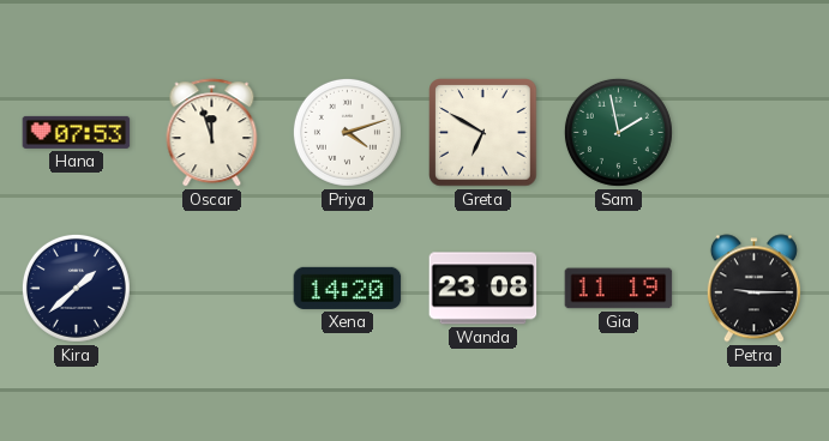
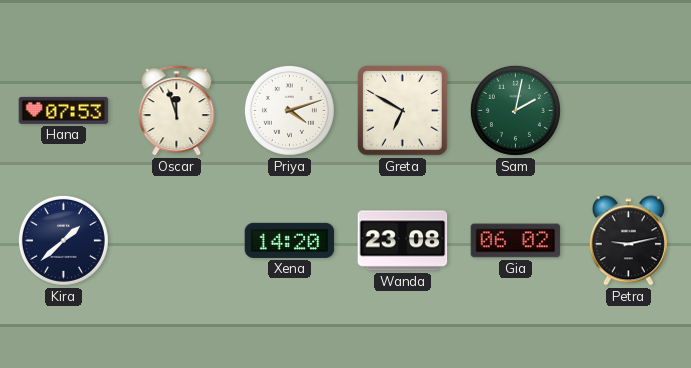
Sam: 1:58 -> 2:02
Gia: 11:19 -> 06:02
Petra: 9:15 -> 9:13
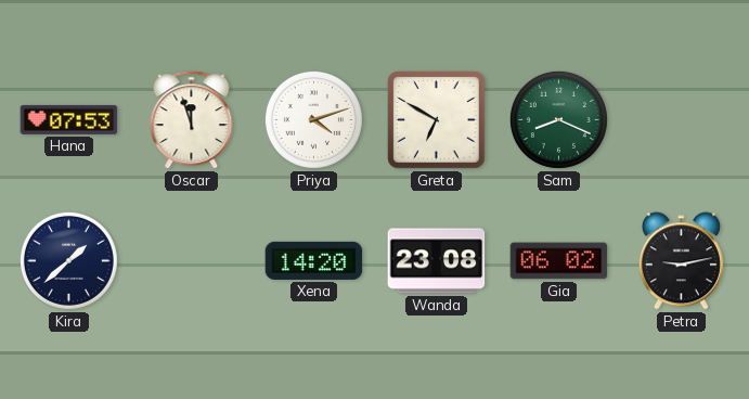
Sam: 2:02 -> 8:19
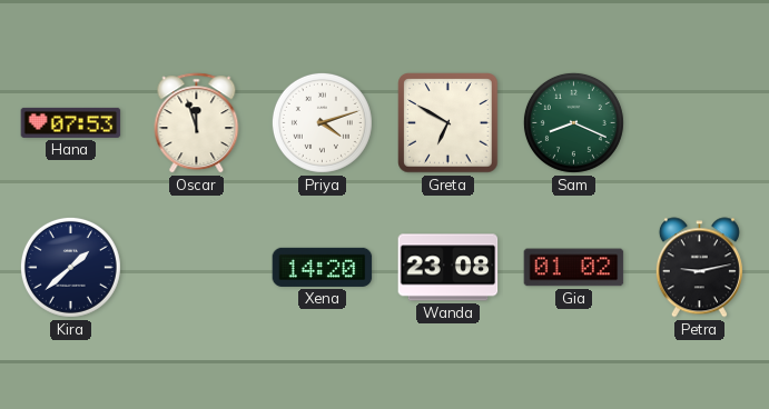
Gia: 06:02 -> 01:02
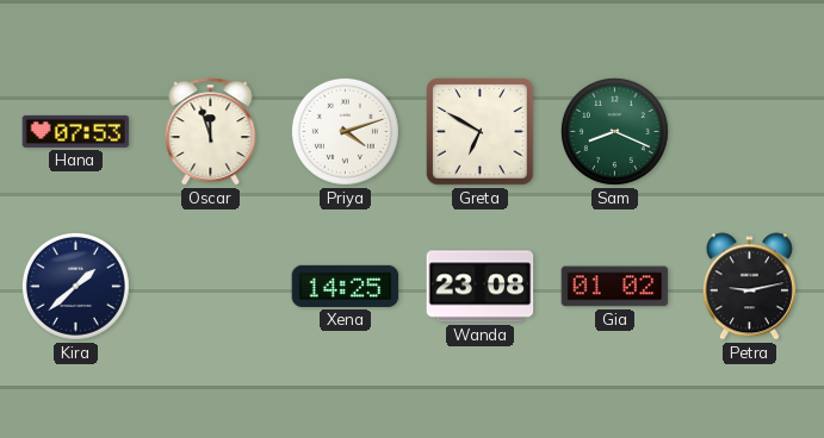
Xena: 14:20 -> 14:25
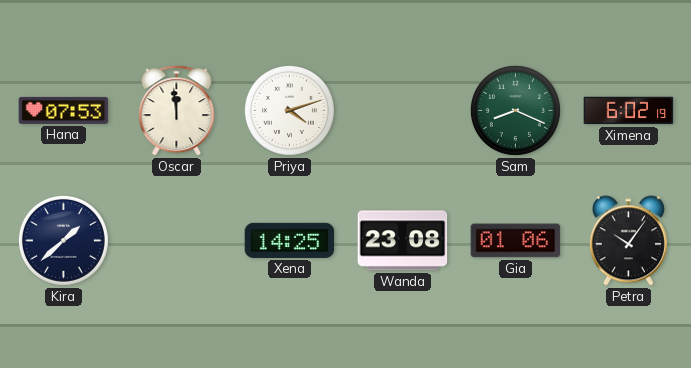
Oscar: 11:57 -> 11:59
Greta: 6:50 -> none
Ximena: none -> 6:02
Gia: 01:02 -> 01:06
Petra: 9:13 -> 10:06
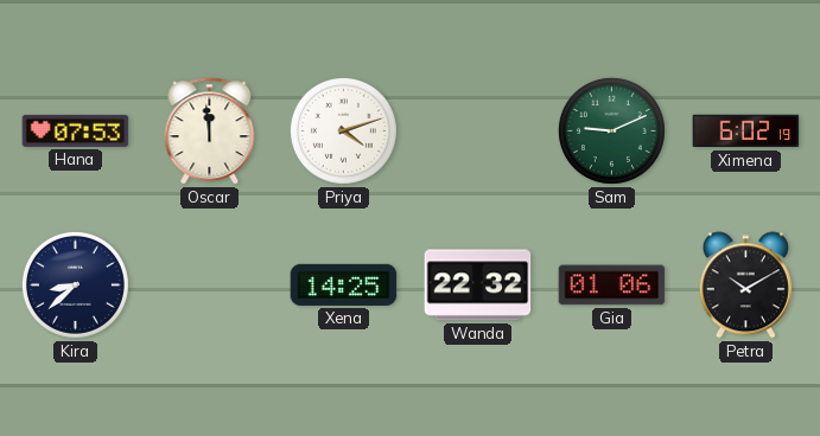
Sam: 8:19 -> 9:11
Kira: 1:38 -> 8:38
Wanda: 23:08 -> 22:32
Petra: 10:06 -> 10:10
